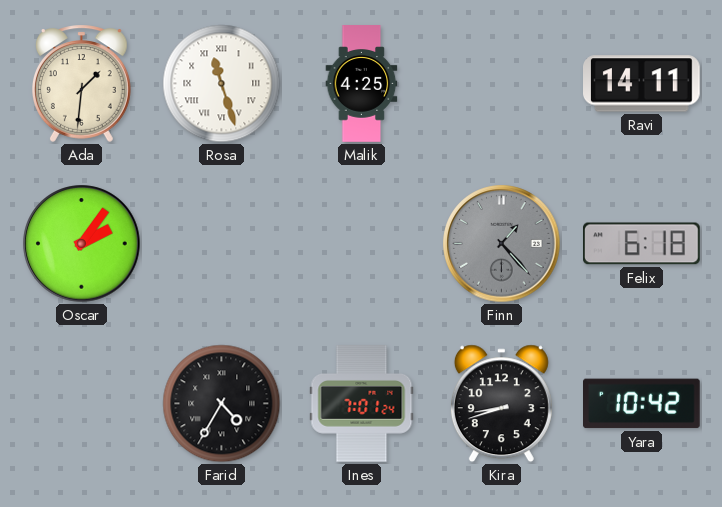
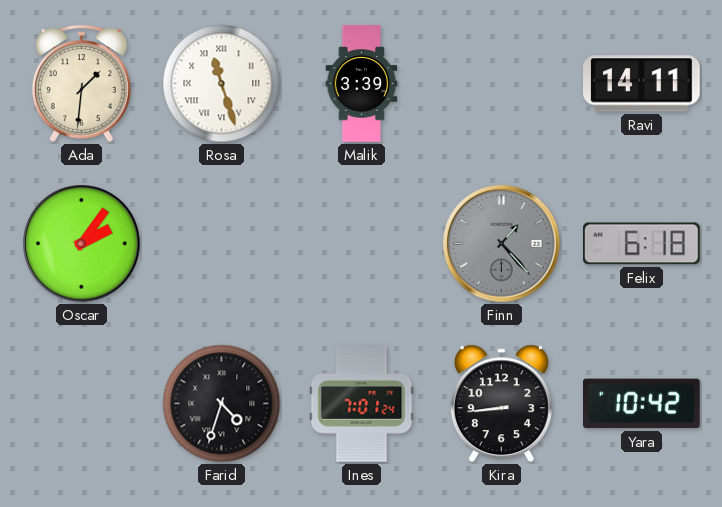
Malik: 4:25 -> 3:39
Farid: 4:35 -> 4:33
Kira: 8:42 -> 8:44
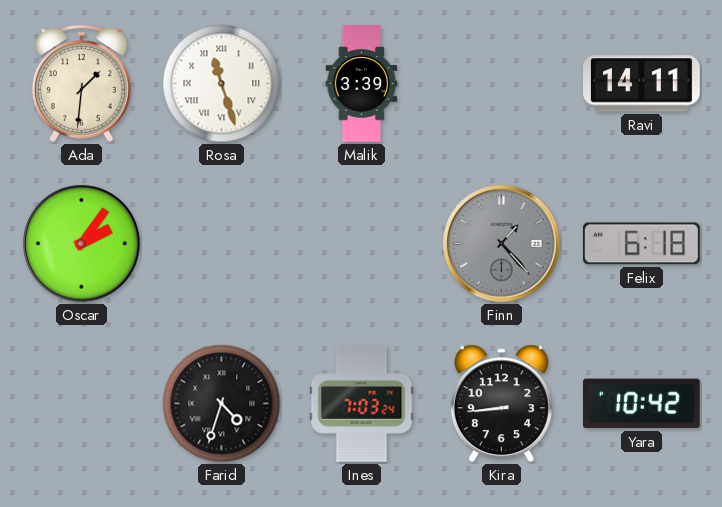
Ines: 7:01 -> 7:03
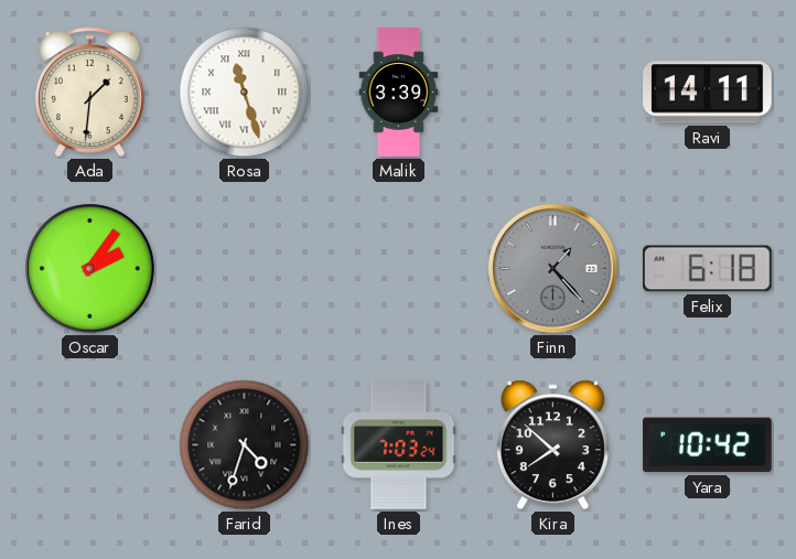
Kira: 8:44 -> 7:52
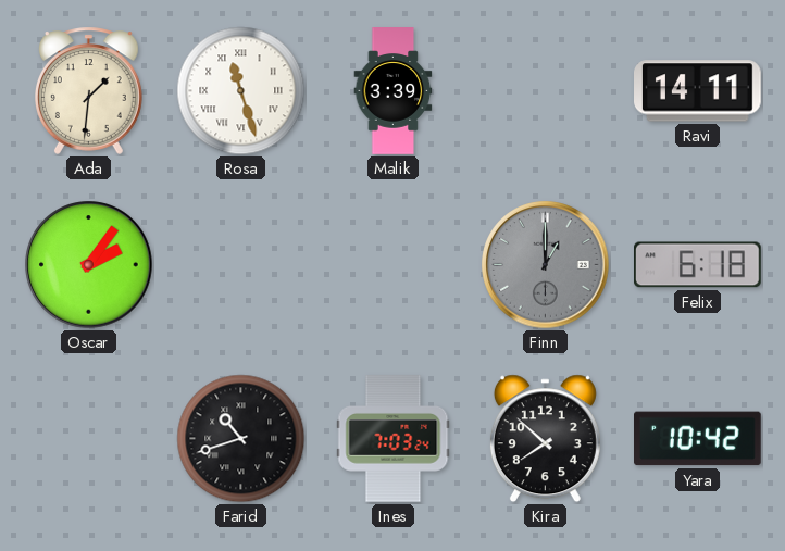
Finn: 1:23 -> 1:00
Farid: 4:33 -> 10:42
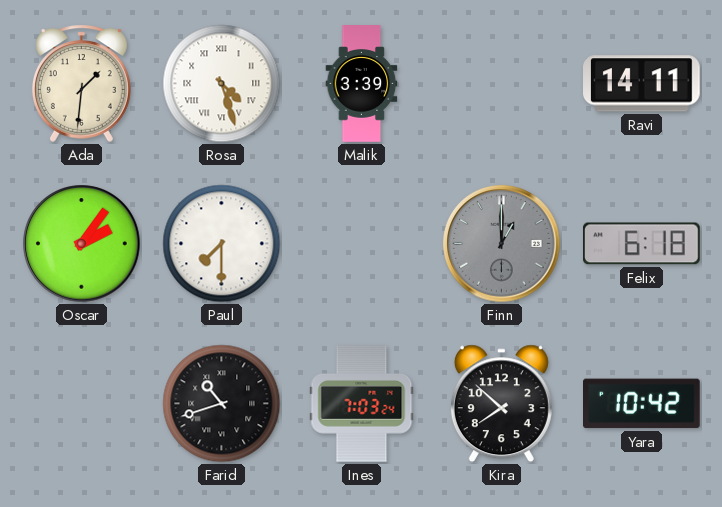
Rosa: 11:27 -> 4:27
Paul: none -> 7:30
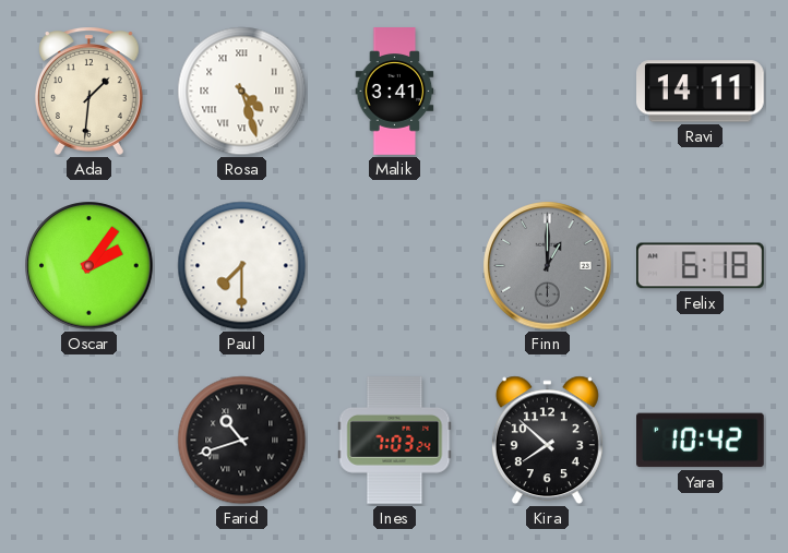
Malik: 3:39 -> 3:41
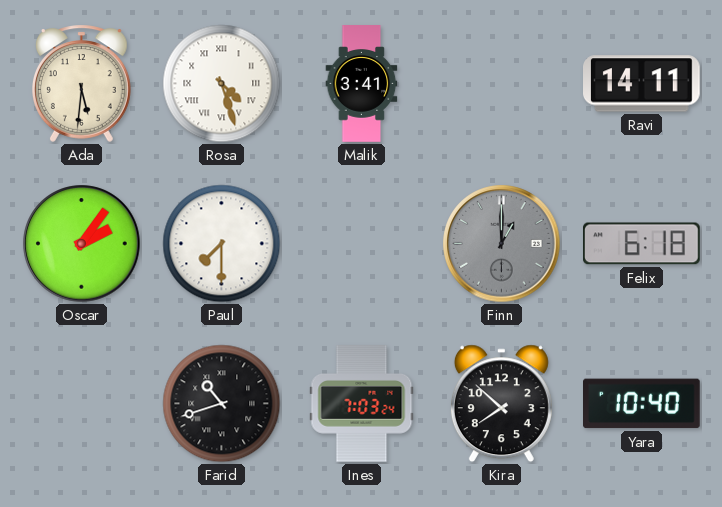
Ada: 1:31 -> 5:31
Yara: 10:42 -> 10:40
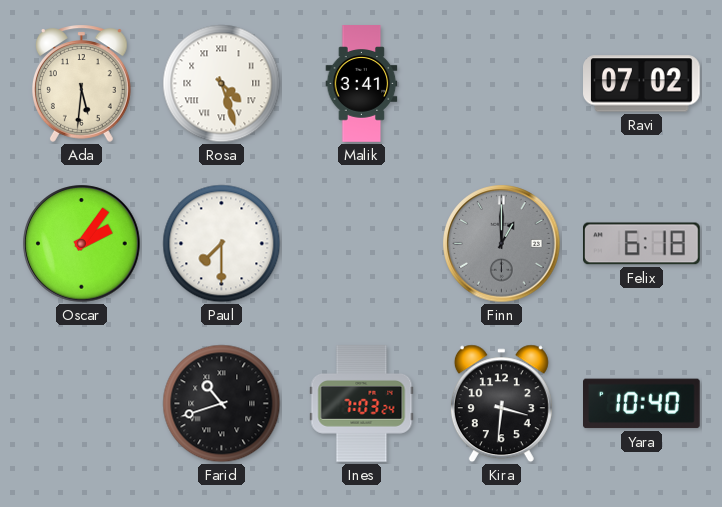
Ravi: 14:11 -> 07:02
Kira: 7:52 -> 3:31
